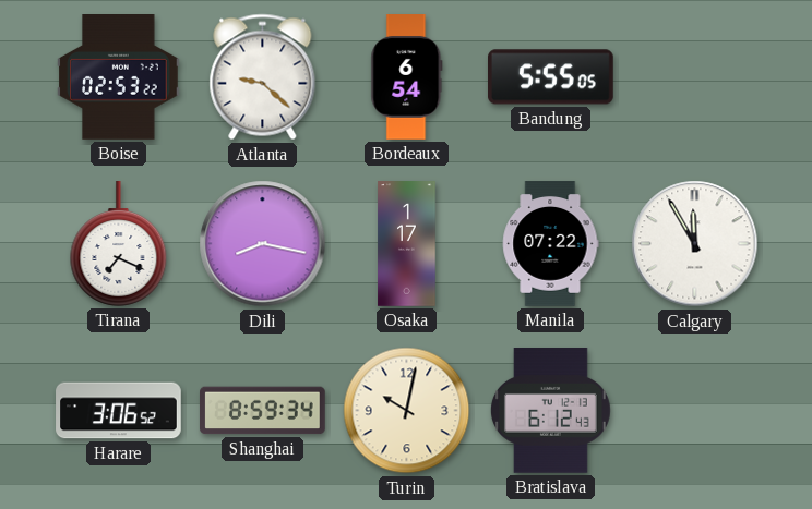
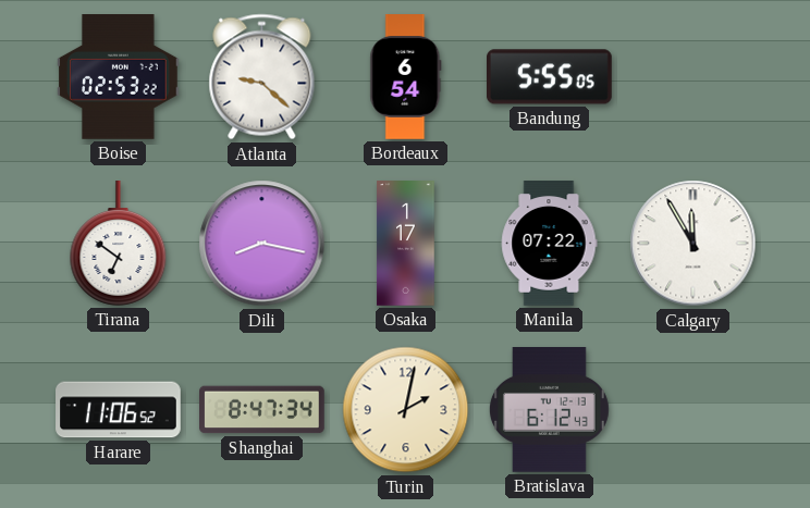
Tirana: 7:19 -> 6:51
Harare: 3:06 -> 11:06
Shanghai: 8:59 -> 8:47
Turin: 10:02 -> 2:02
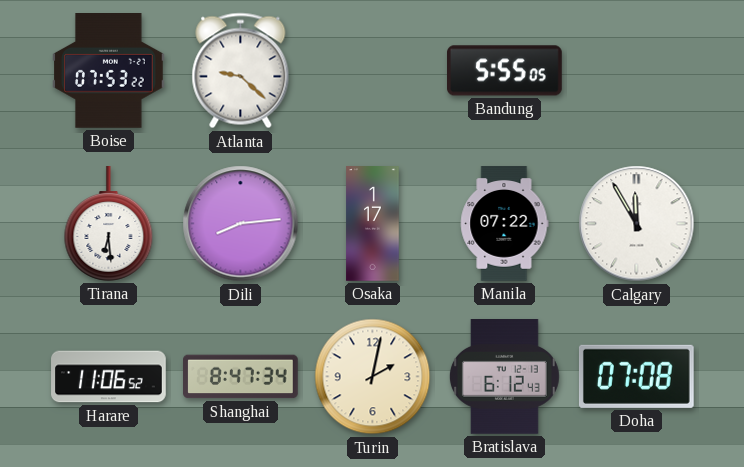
Boise: 02:53 -> 07:53
Bordeaux: 6:54 -> none
Tirana: 6:51 -> 6:29
Dili: 8:17 -> 8:14
Doha: none -> 07:08
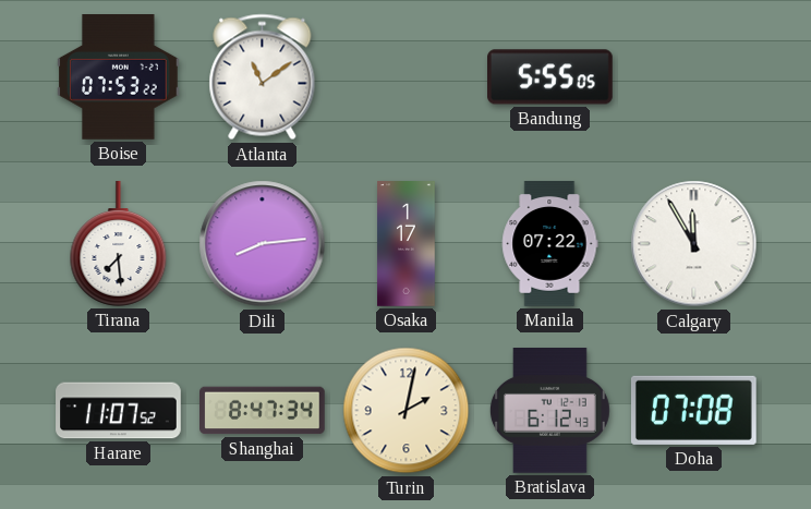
Atlanta: 9:22 -> 11:09
Tirana: 6:29 -> 7:29
Harare: 11:06 -> 11:07
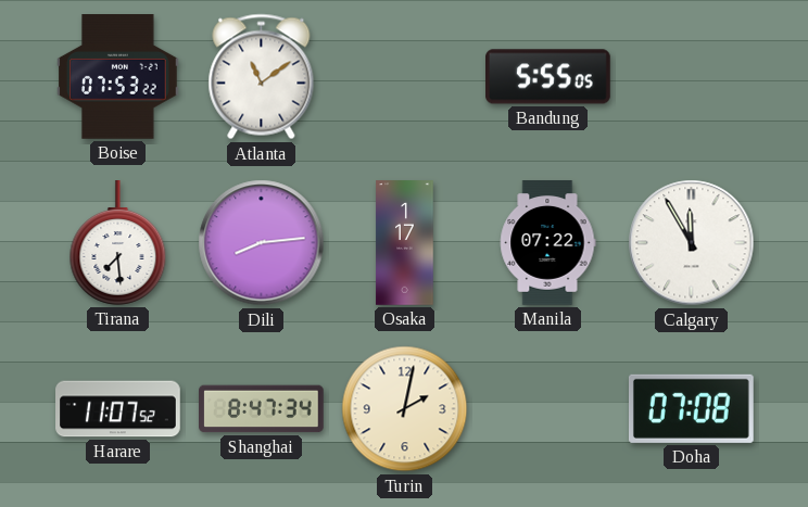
Bratislava: 6:12 -> none
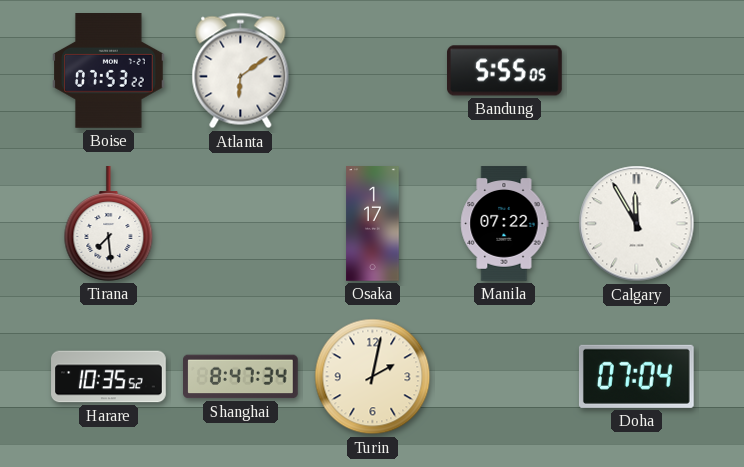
Atlanta: 11:09 -> 6:09
Dili: 8:14 -> none
Harare: 11:07 -> 10:35
Doha: 07:08 -> 07:04
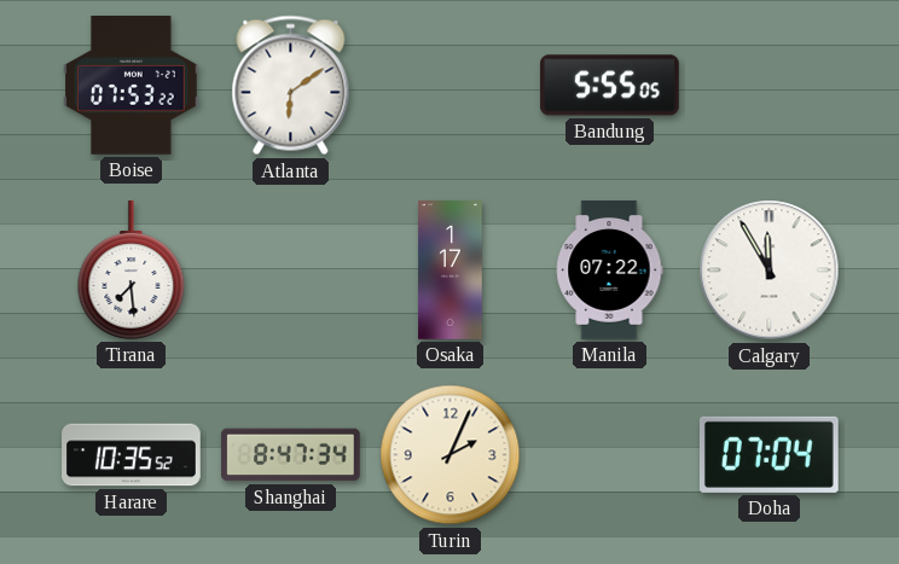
Turin: 2:02 -> 2:04
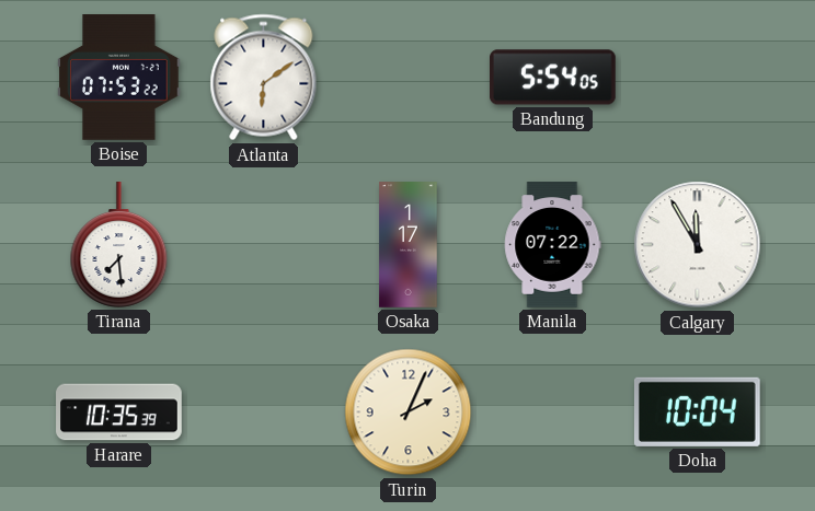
Bandung: 5:55 -> 5:54
Harare: 10:35:52 -> 10:35:39
Shanghai: 8:47 -> none
Doha: 07:04 -> 10:04
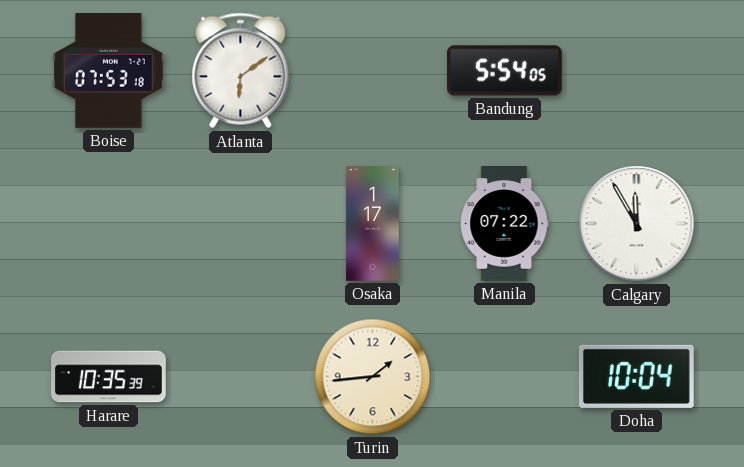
Boise: 07:53:22 -> 07:53:18
Tirana: 7:29 -> none
Turin: 2:04 -> 1:44
